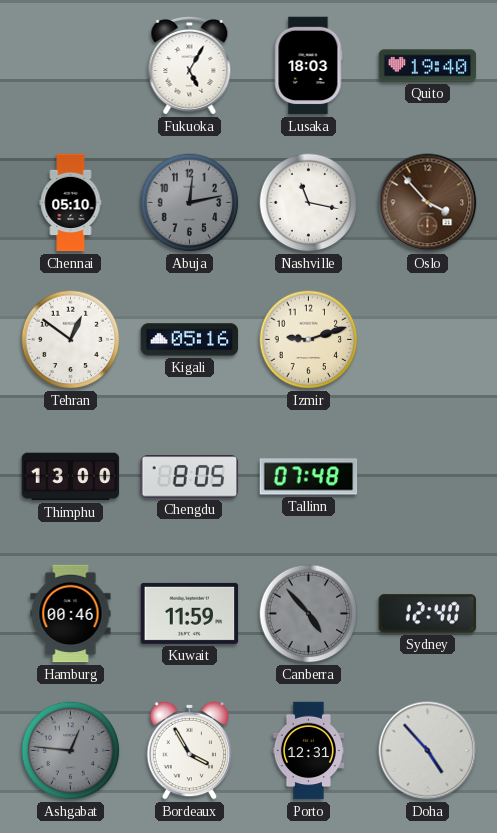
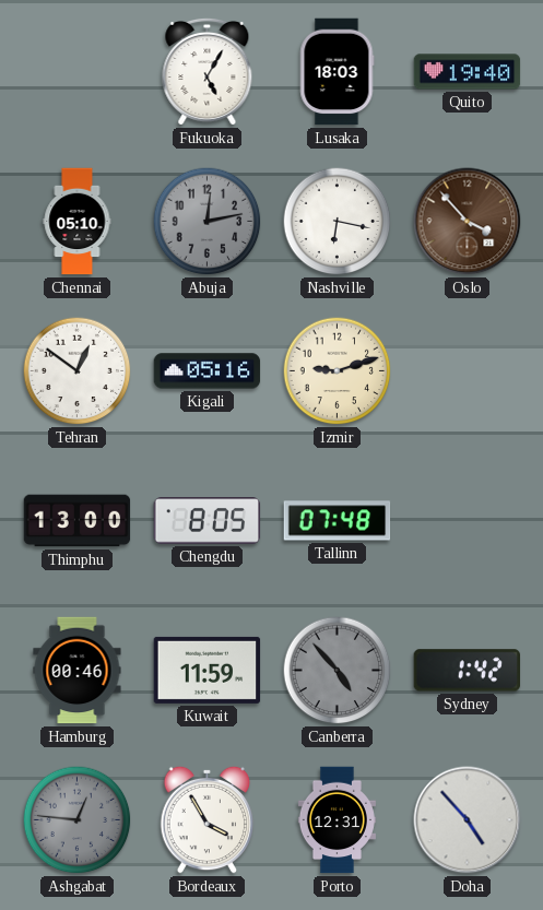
Nashville: 11:17 -> 6:17
Sydney: 12:40 -> 1:42
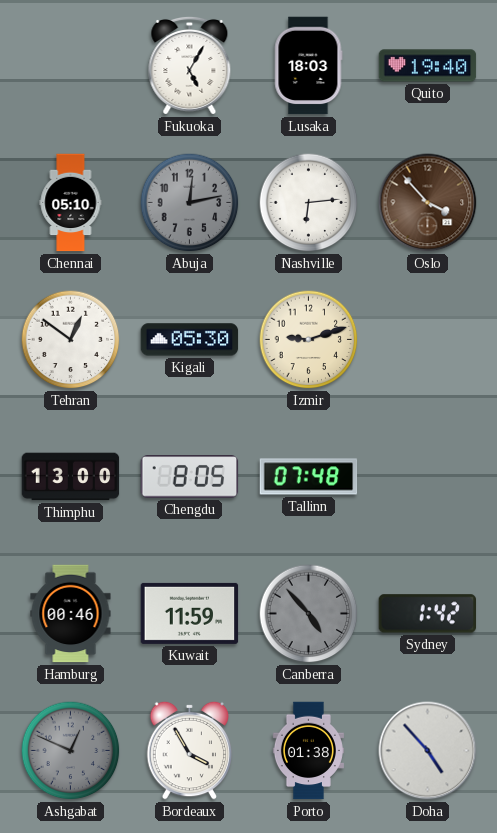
Nashville: 6:17 -> 6:14
Kigali: 05:16 -> 05:30
Ashgabat: 12:46 -> 12:49
Porto: 12:31 -> 01:38
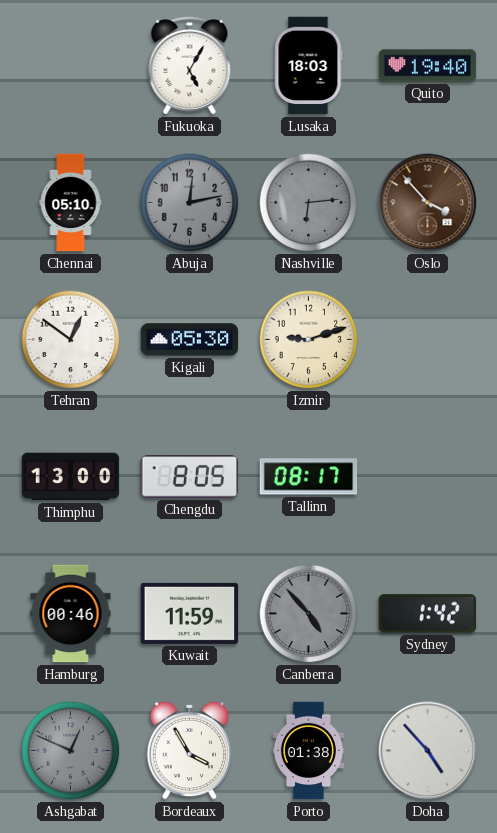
Nashville dial: white -> grey
Tallinn: 07:48 -> 08:17
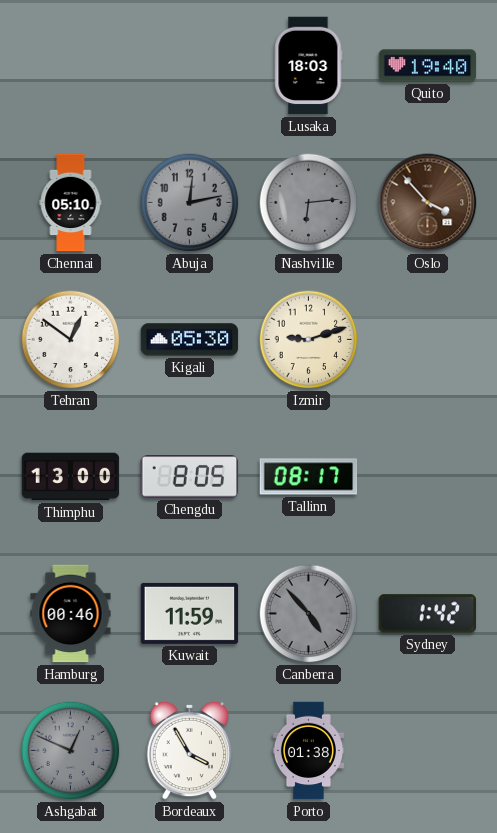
Fukuoka: 5:05 -> none
Doha: 4:53 -> none
